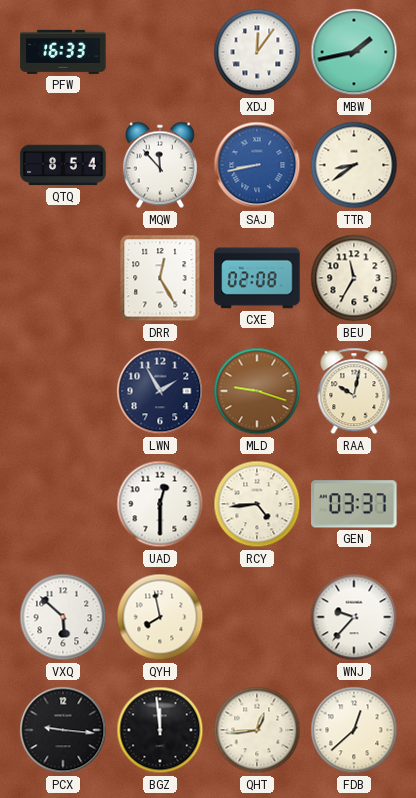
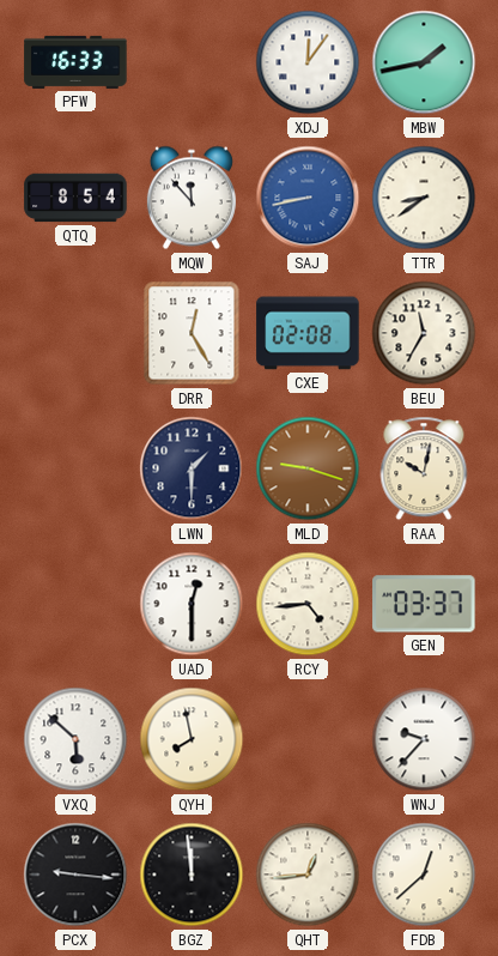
LWN: 1:55 -> 1:30
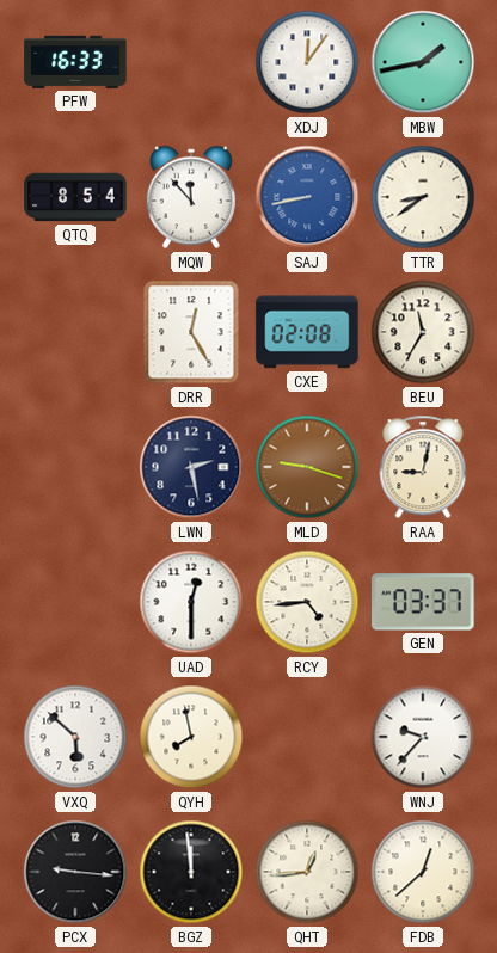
LWN: 1:30 -> 2:28
RAA: 10:02 -> 9:02
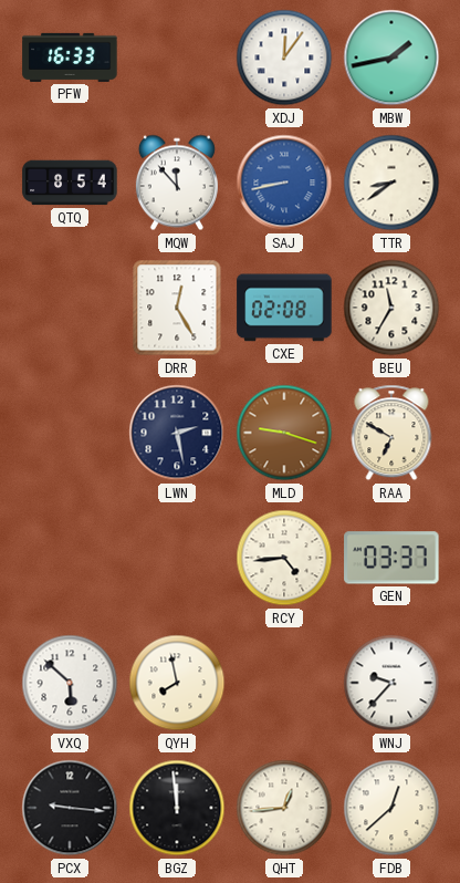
RAA: 9:02 -> 6:50
UAD: 12:30 -> none
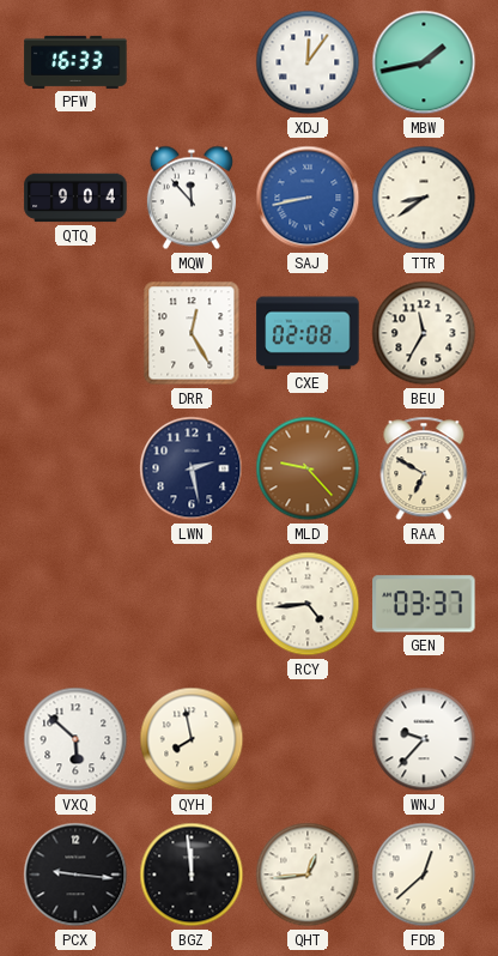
QTQ: 8:54 -> 9:04
MLD: 9:18 -> 9:23
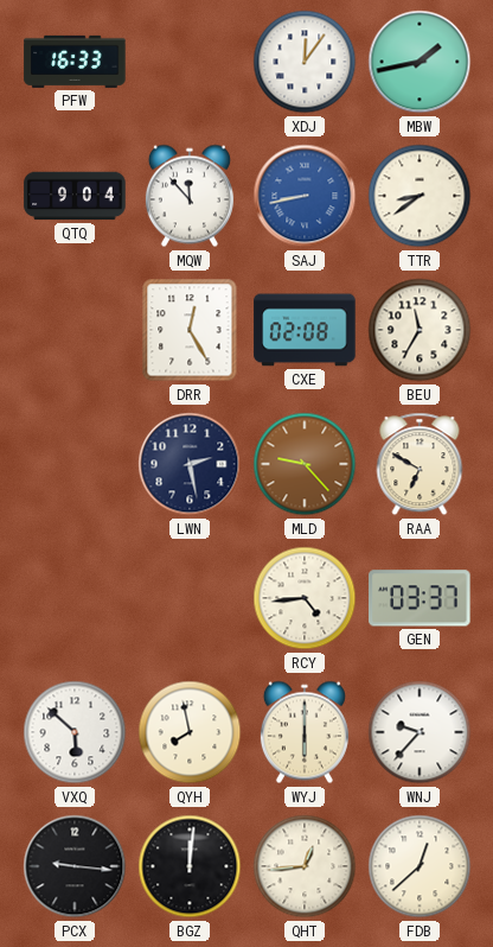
WYJ: none -> 6:00
BGZ: 11:59 -> 12:01
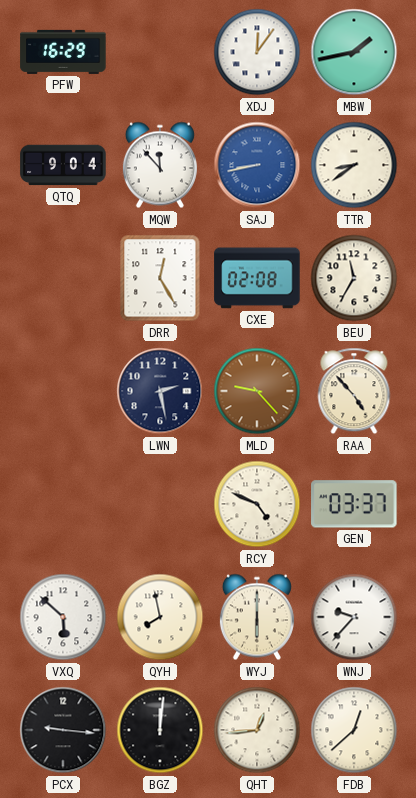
PFW: 16:33 -> 16:29
RAA: 6:50 -> 4:53
RCY: 4:44 -> 4:49
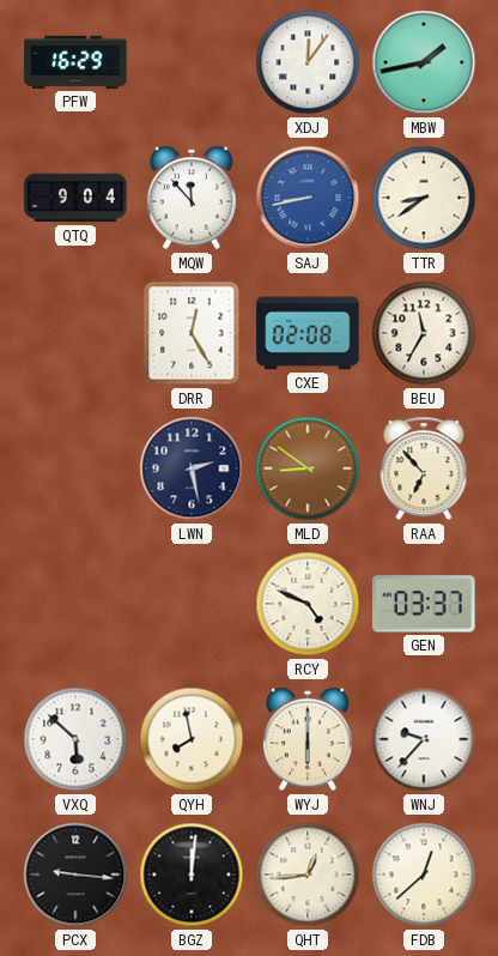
MLD: 9:23 -> 8:51
RAA: 4:53 -> 6:53
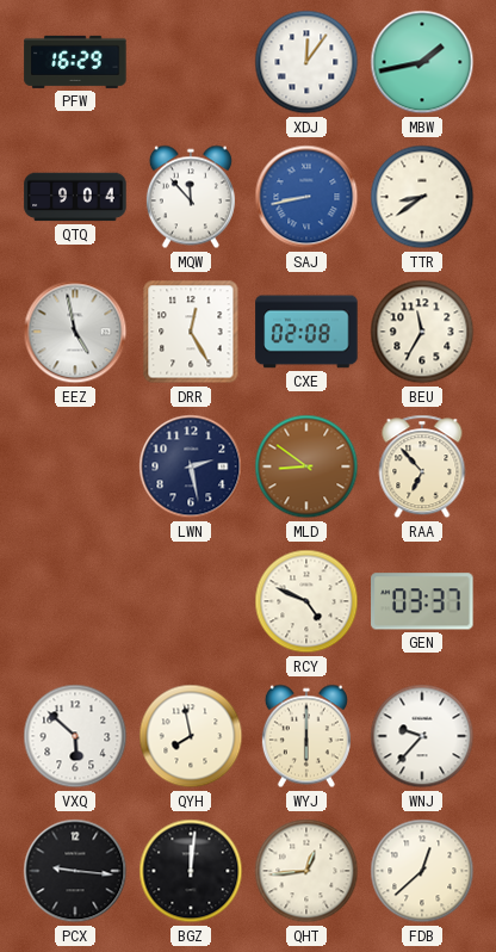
EEZ: none -> 4:58
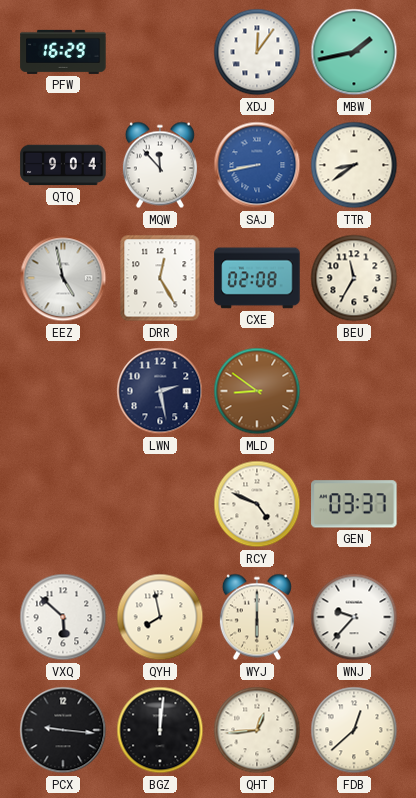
RAA: 6:53 -> none
